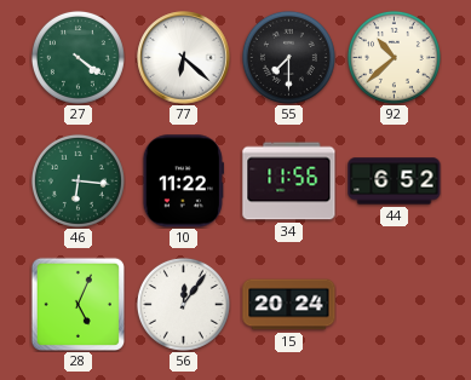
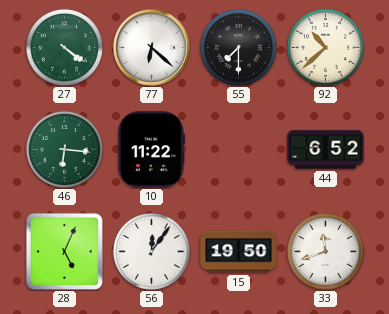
34: 11:56 -> none
15: 20:24 -> 19:50
33: none -> 11:42
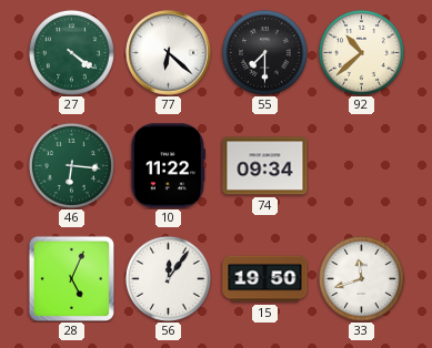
74: none -> 09:34
44: 6:52 -> none
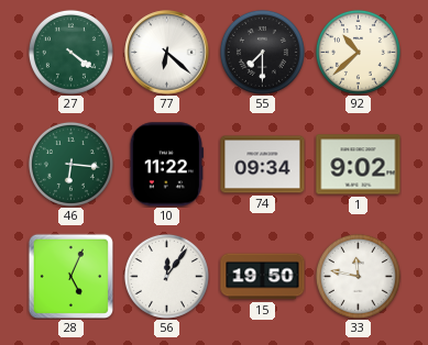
1: none -> 9:02
33: 11:42 -> 11:47
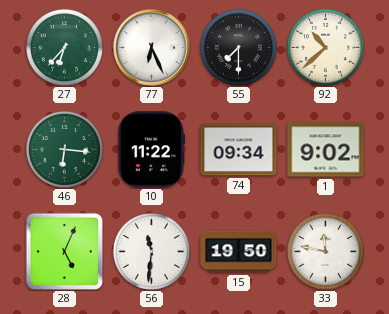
27: 4:21 -> 6:37
77: 6:22 -> 6:26
56: 12:06 -> 11:31
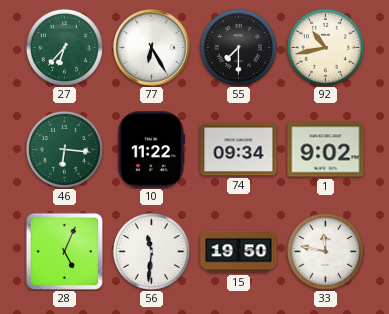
77: 6:26 -> 6:25
92: 10:38 -> 10:43
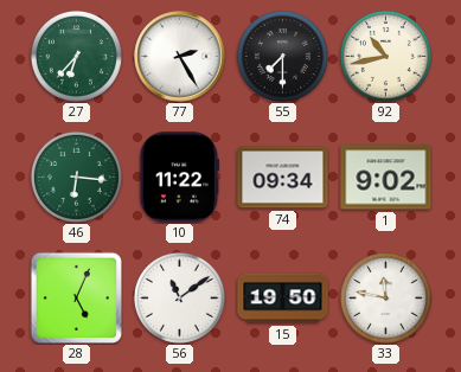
77: 6:25 -> 2:25
56: 11:31 -> 11:09
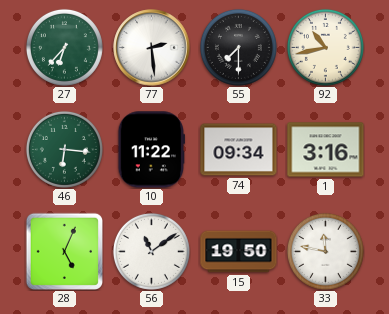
77: 2:25 -> 2:29
1: 9:02 -> 3:16
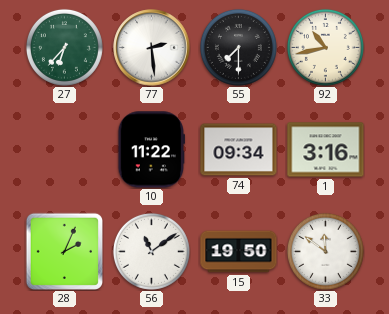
46: 6:16 -> none
28: 5:04 -> 2:04
33: 11:47 -> 11:51
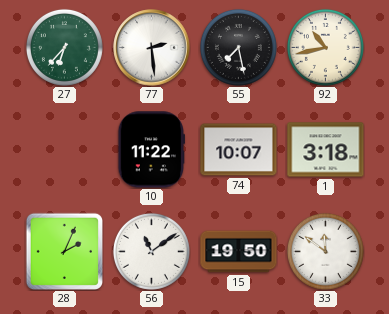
55: 7:30 -> 7:28
74: 09:34 -> 10:07
1: 3:16 -> 3:18
